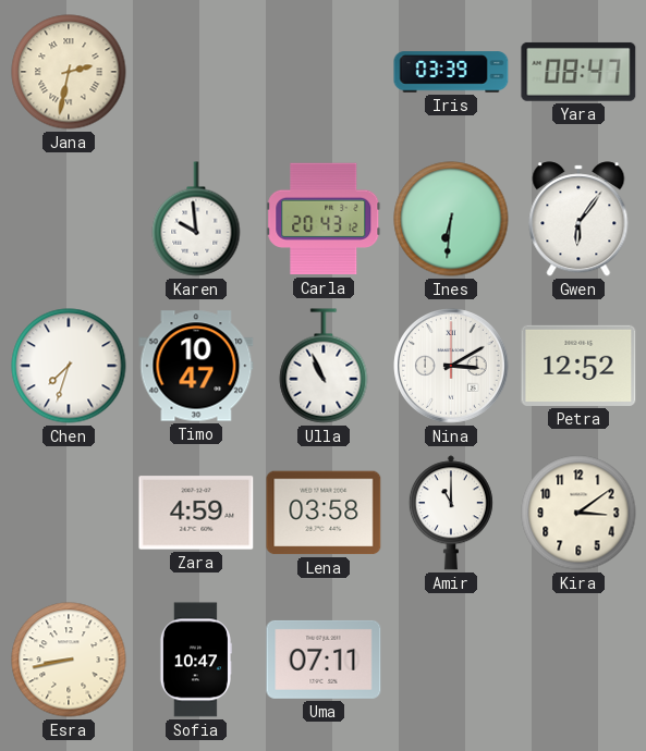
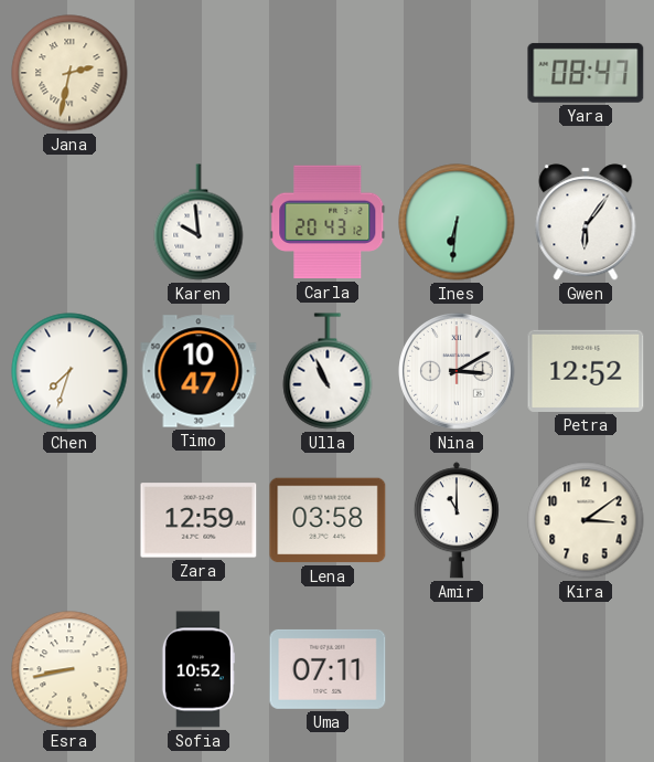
Iris: 03:39 -> none
Zara: 4:59 -> 12:59
Sofia: 10:47 -> 10:52
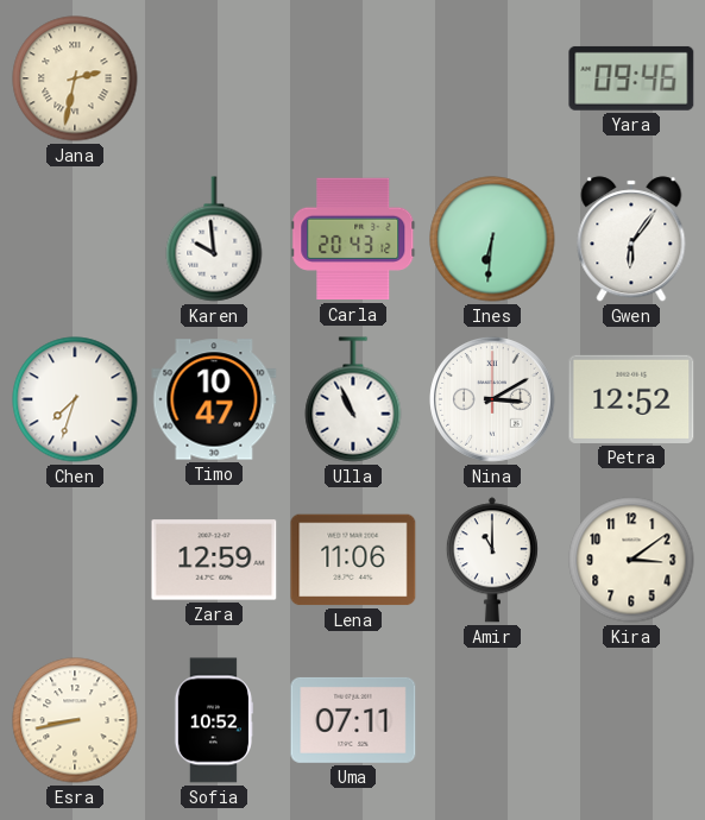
Yara: 08:47 -> 09:46
Lena: 03:58 -> 11:06
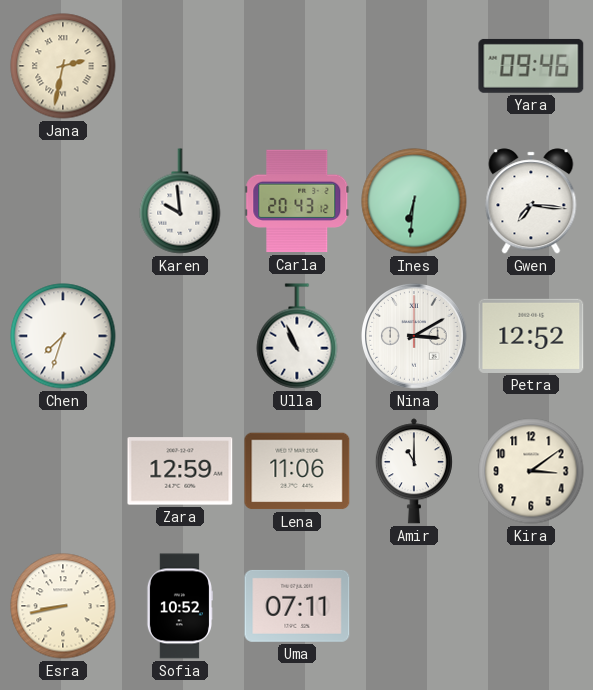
Gwen: 6:06 -> 7:16
Timo: 10:47 -> none
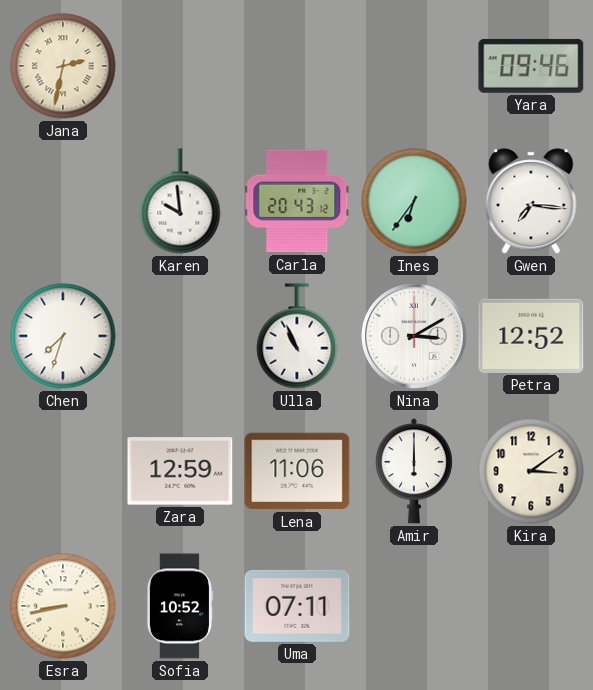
Ines: 6:31 -> 6:36
Amir: 11:00 -> 6:00
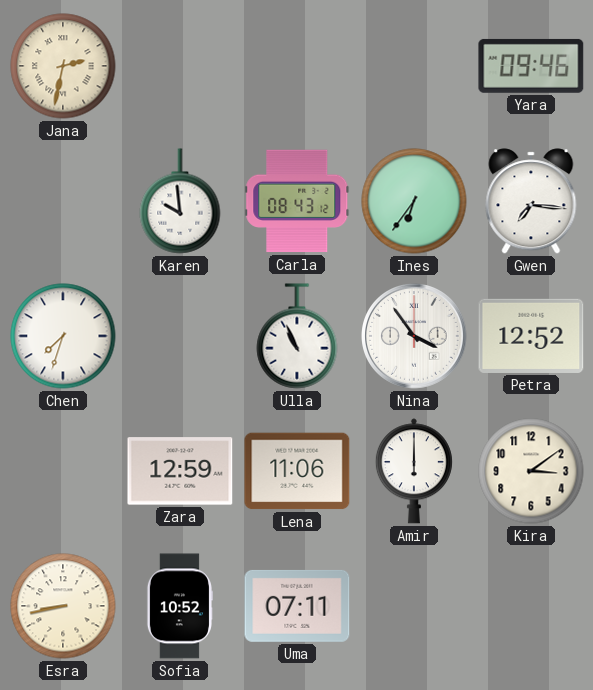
Carla: 20:43 -> 08:43
Nina: 3:10 -> 3:54
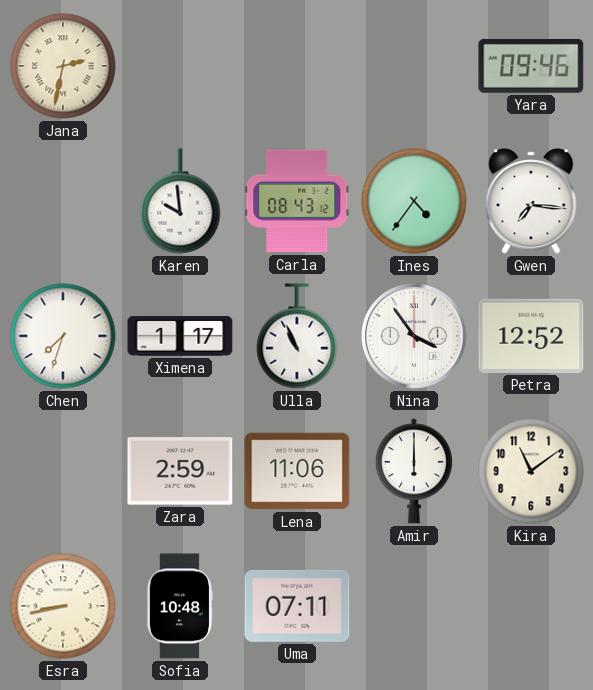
Ines: 6:36 -> 4:36
Ximena: none -> 1:17
Zara: 12:59 -> 2:59
Kira: 3:09 -> 11:09
Sofia: 10:52 -> 10:48
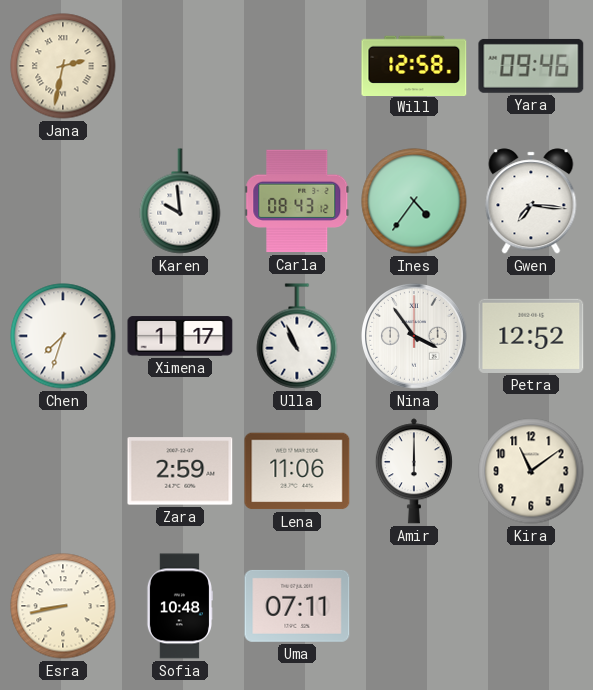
Will: none -> 12:58
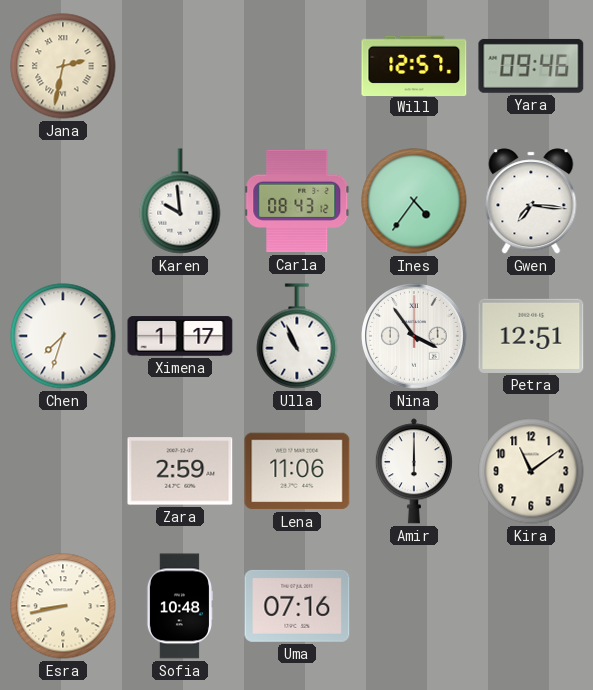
Will: 12:58 -> 12:57
Petra: 12:52 -> 12:51
Uma: 07:11 -> 07:16
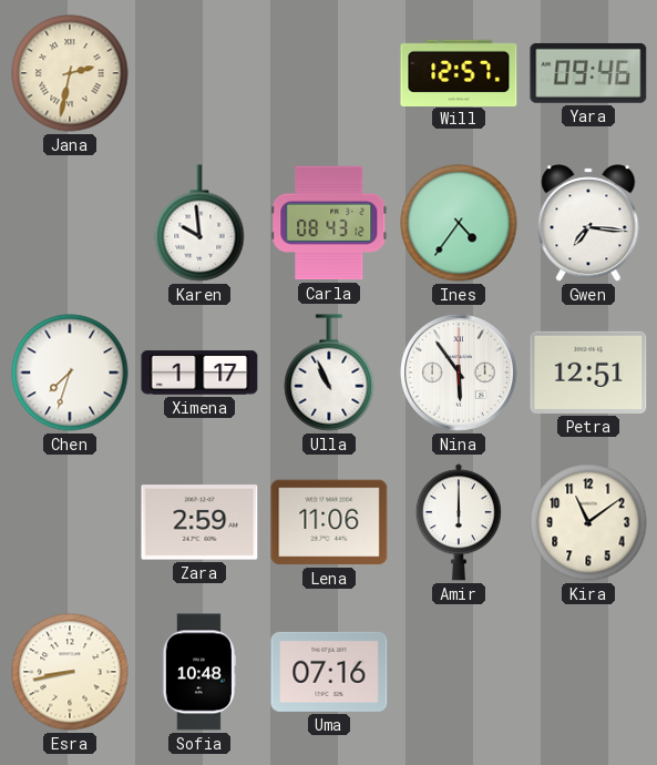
Nina: 3:54 -> 5:54
